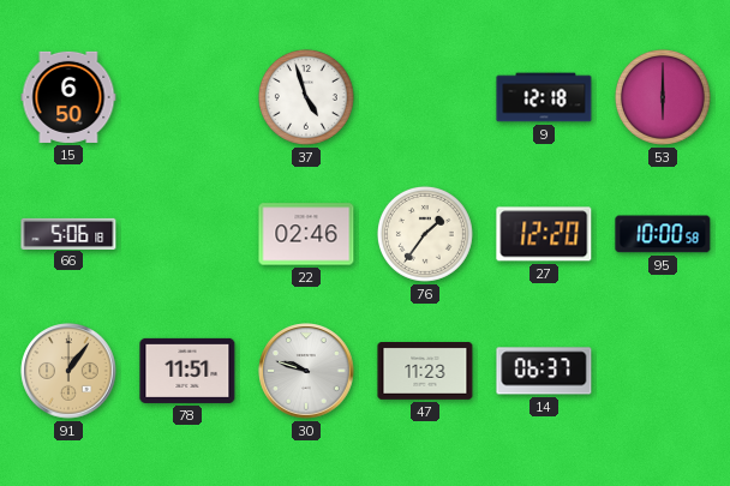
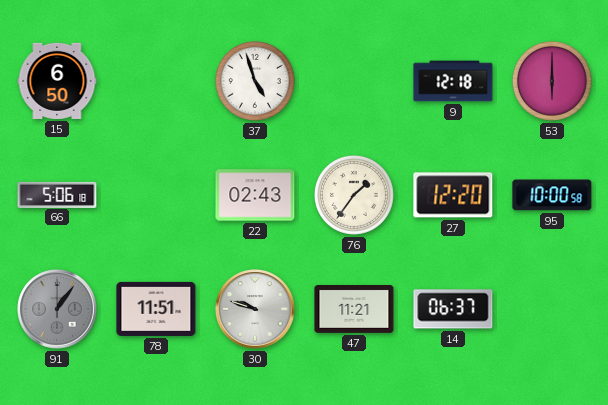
22: 02:46 -> 02:43
91 dial: champagne -> grey
47: 11:23 -> 11:21
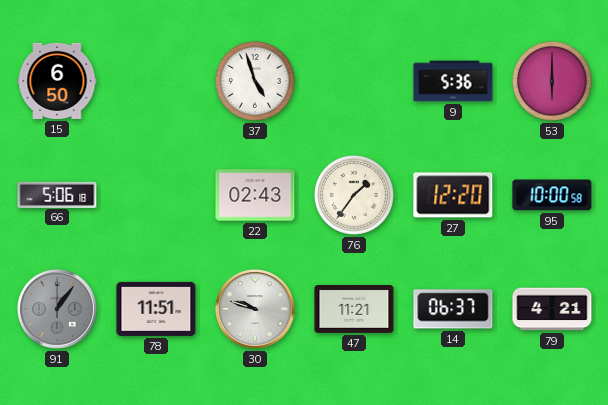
9: 12:18 -> 5:36
79: none -> 4:21
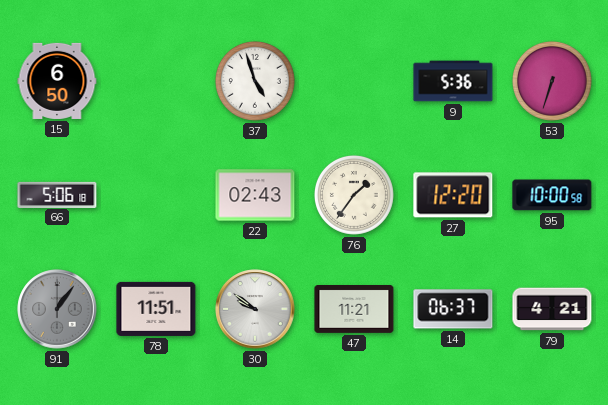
53: 6:00 -> 6:33
30: 9:48 -> 9:51
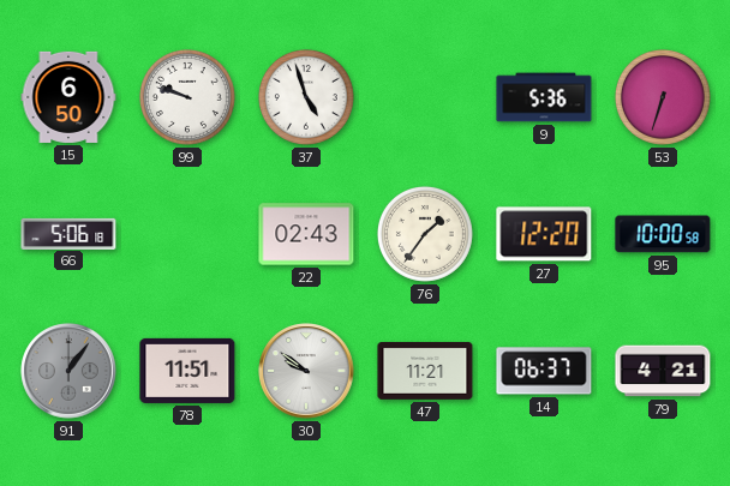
99: none -> 9:48
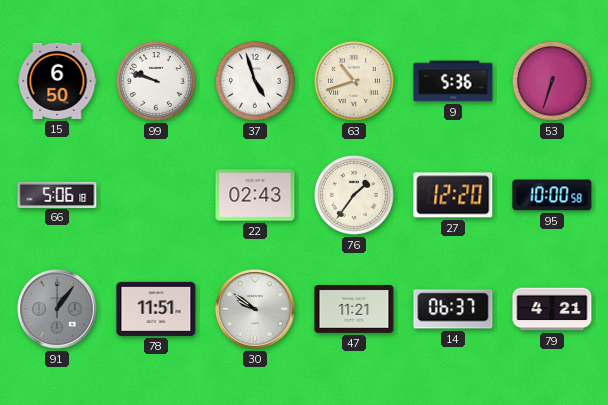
63: none -> 10:42
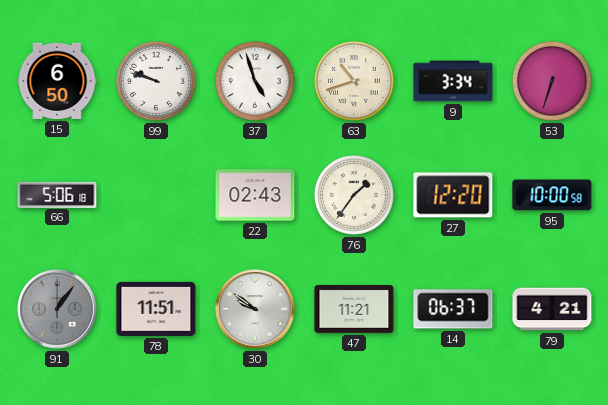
9: 5:36 -> 3:34
